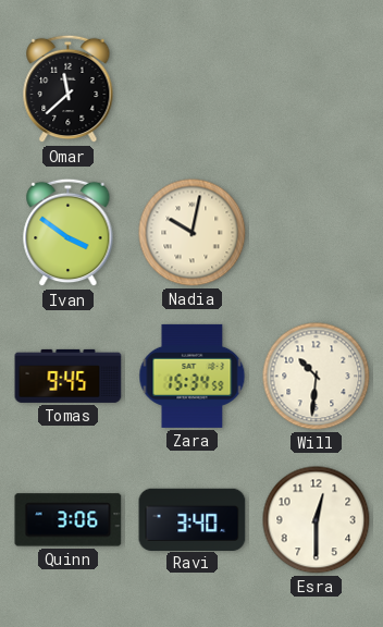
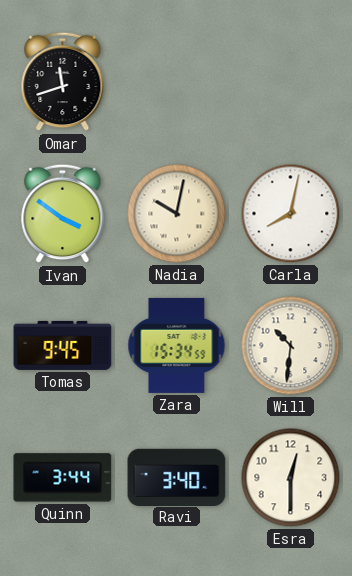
Omar: 11:38 -> 11:42
Carla: none -> 8:02
Quinn: 3:06 -> 3:44
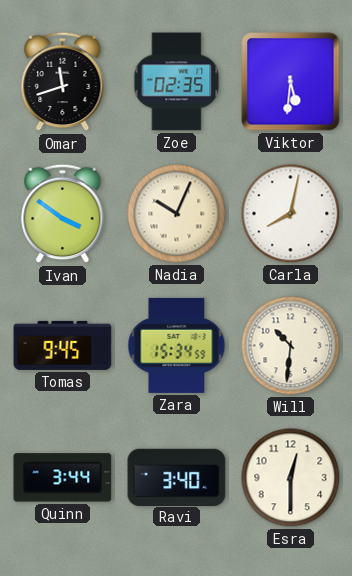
Zoe: none -> 02:35
Viktor: none -> 5:31
Nadia: 10:02 -> 10:04
